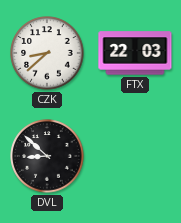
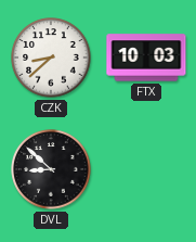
FTX: 22:03 -> 10:03
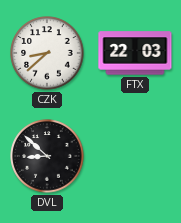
FTX: 10:03 -> 22:03
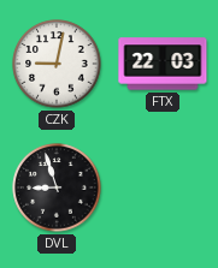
CZK: 8:38 -> 9:02
DVL: 8:52 -> 8:57
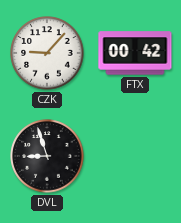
CZK: 9:02 -> 9:07
FTX: 22:03 -> 00:42
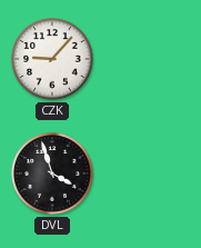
FTX: 00:42 -> none
DVL: 8:57 -> 3:57
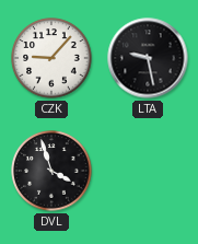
LTA: none -> 9:28
